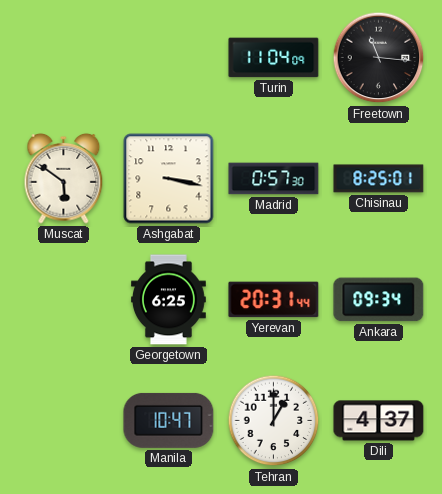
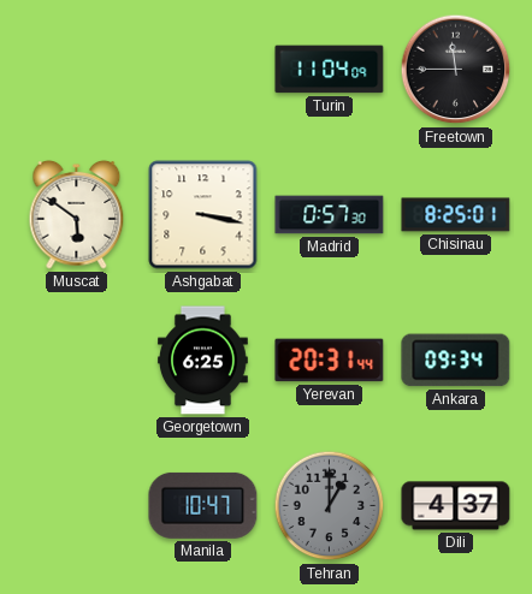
Freetown: 11:16 -> 11:45
Tehran dial: white -> grey
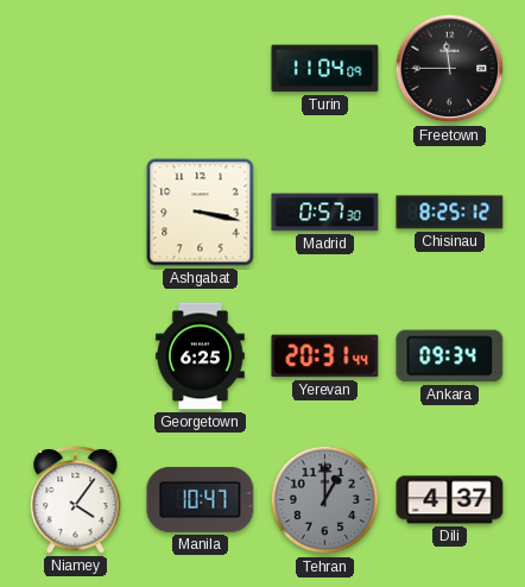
Muscat: 5:51 -> none
Chisinau: 8:25:01 -> 8:25:12
Niamey: none -> 4:06
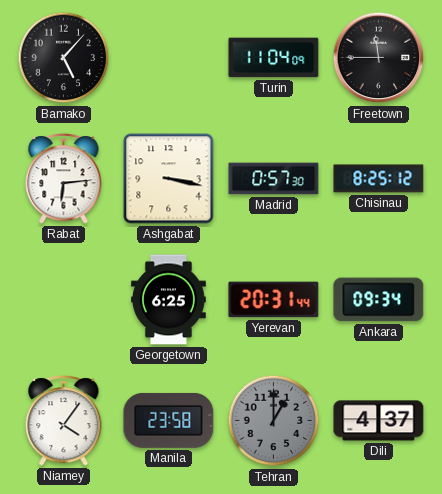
Bamako: none -> 5:07
Rabat: none -> 6:14
Manila: 10:47 -> 23:58
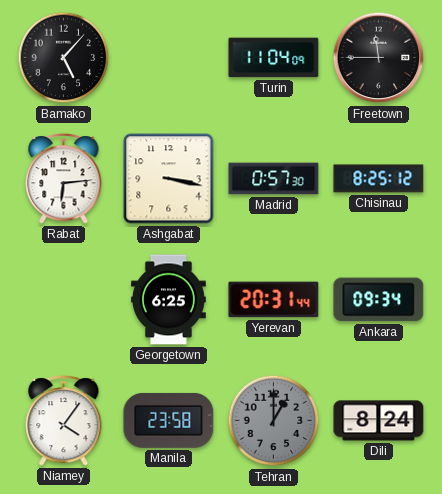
Dili: 4:37 -> 8:24
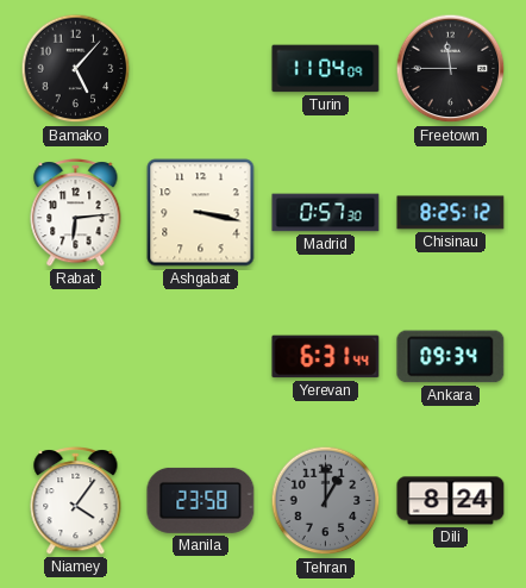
Georgetown: 6:25 -> none
Yerevan: 20:31 -> 6:31
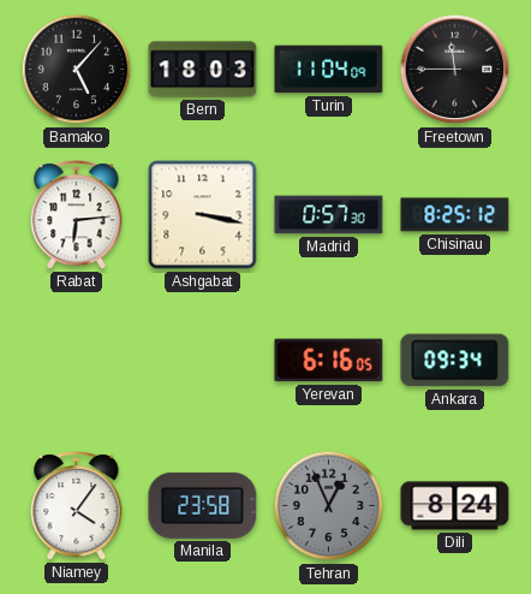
Bern: none -> 18:03
Yerevan: 6:31 -> 6:16
Tehran: 1:00 -> 12:56
